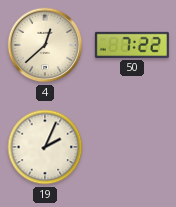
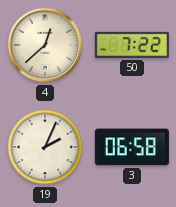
3: none -> 06:58
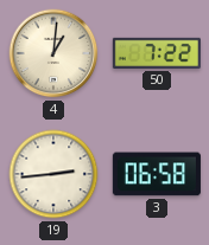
4: 12:38 -> 1:01
19: 2:04 -> 2:44
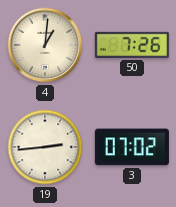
50: 7:22 -> 7:26
3: 06:58 -> 07:02
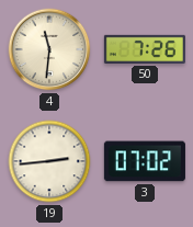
4: 1:01 -> 11:31
